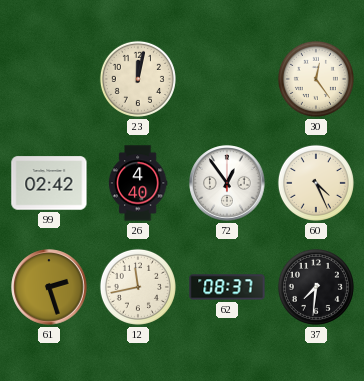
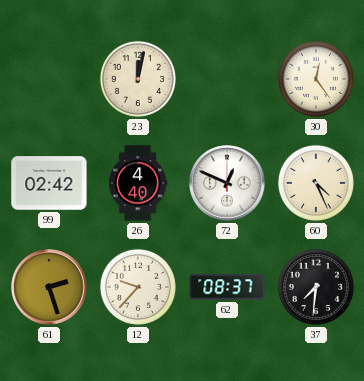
72: 12:54 -> 12:49
12: 11:43 -> 9:37
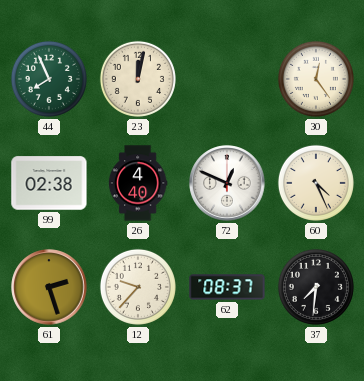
44: none -> 7:56
99: 02:42 -> 02:38
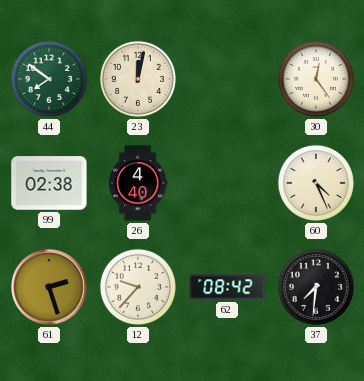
44: 7:56 -> 7:51
72: 12:49 -> none
62: 08:37 -> 08:42
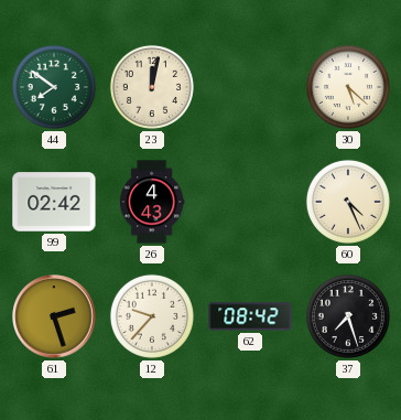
30: 12:24 -> 5:22
99: 02:38 -> 02:42
26: 4:40 -> 4:43
37: 7:31 -> 7:27
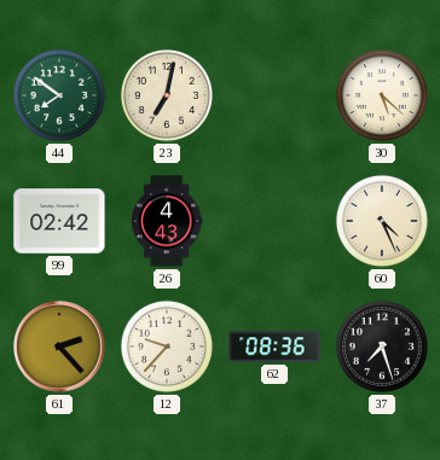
23: 12:02 -> 7:02
61: 2:27 -> 2:23
62: 08:42 -> 08:36
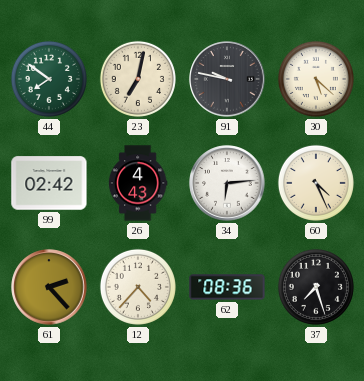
91: none -> 9:47
34: none -> 6:14
12: 9:37 -> 4:37
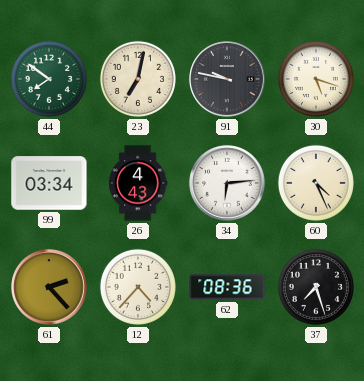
30: 5:22 -> 5:18
99: 02:42 -> 03:34
